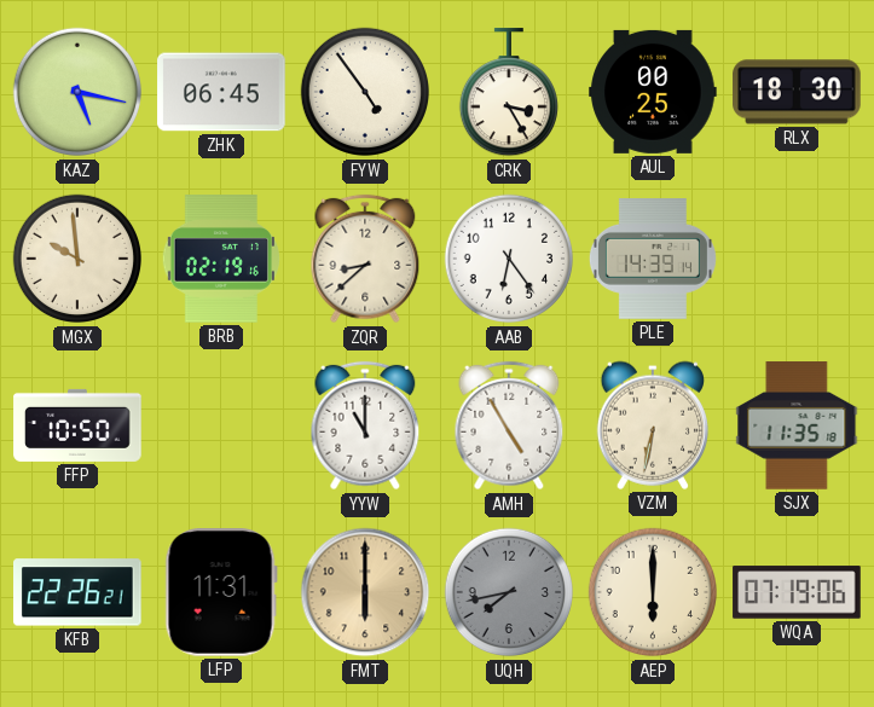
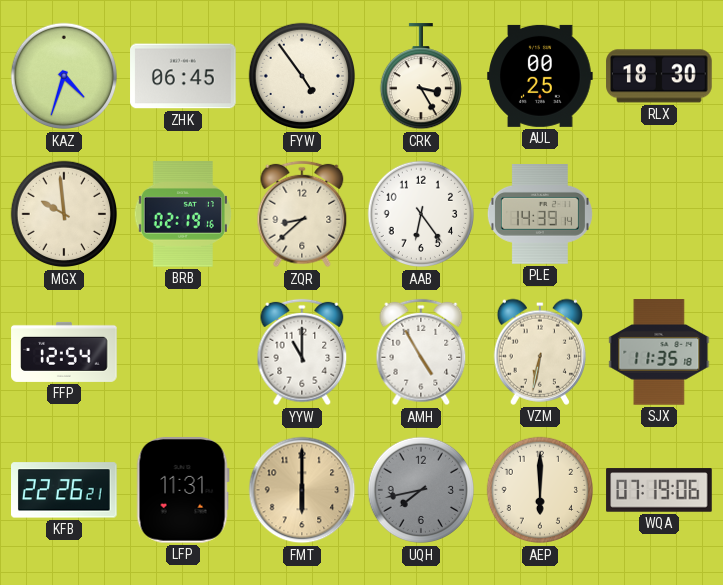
KAZ: 5:17 -> 4:33
FFP: 10:50 -> 12:54
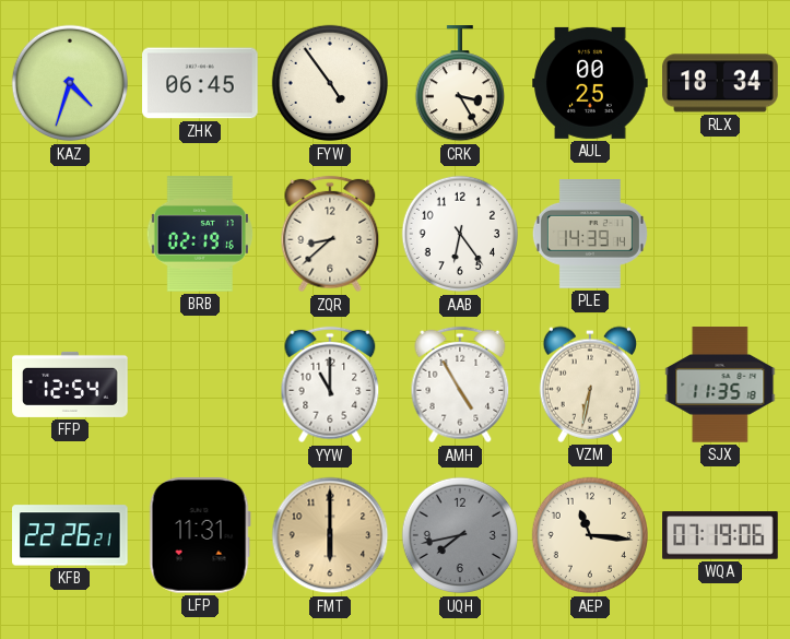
RLX: 18:30 -> 18:34
MGX: 9:59 -> none
AEP: 6:00 -> 11:16
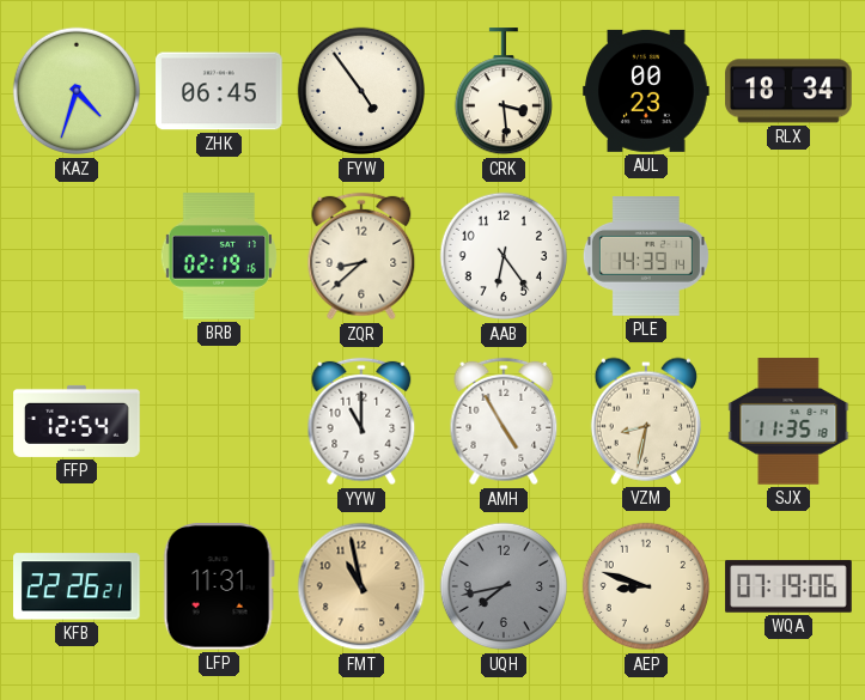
CRK: 3:25 -> 3:29
AUL: 00:25 -> 00:23
VZM: 6:32 -> 8:32
FMT: 6:00 -> 10:58
AEP: 11:16 -> 8:48
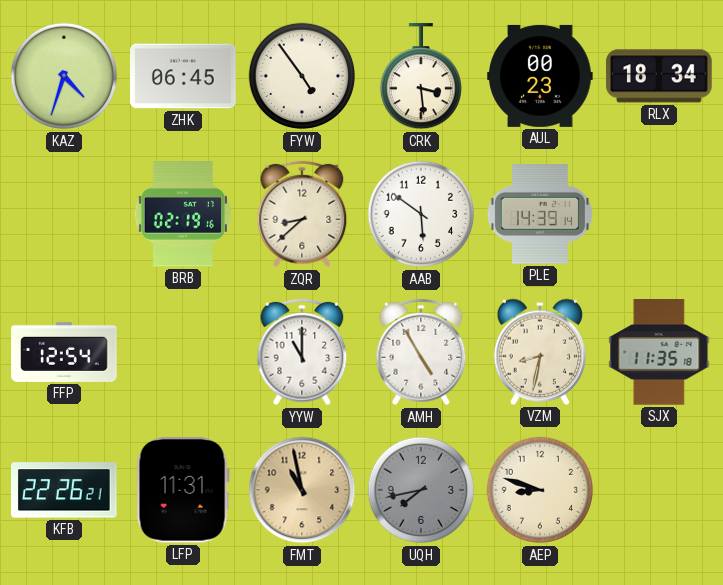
AAB: 6:24 -> 5:51
WQA: 07:19 -> none
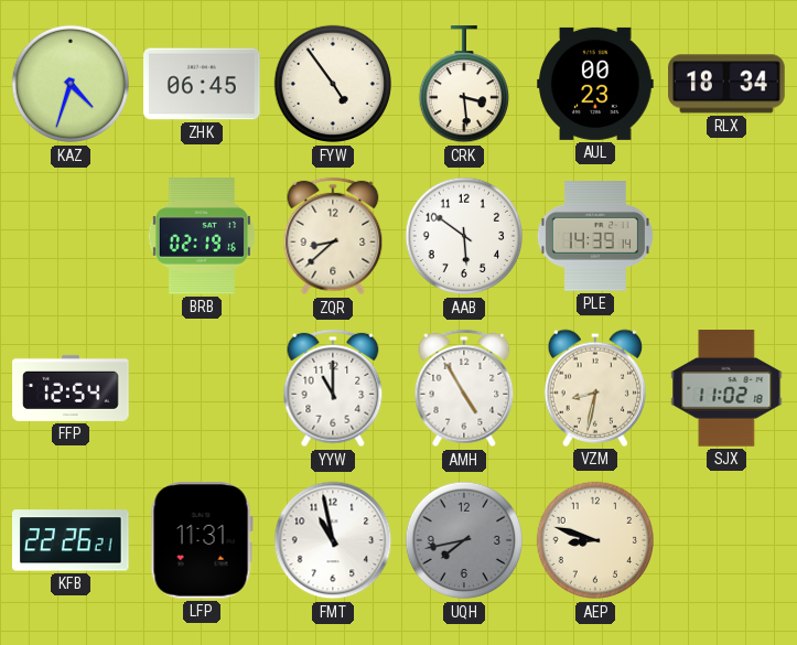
SJX: 11:35 -> 11:02
FMT dial: champagne -> white
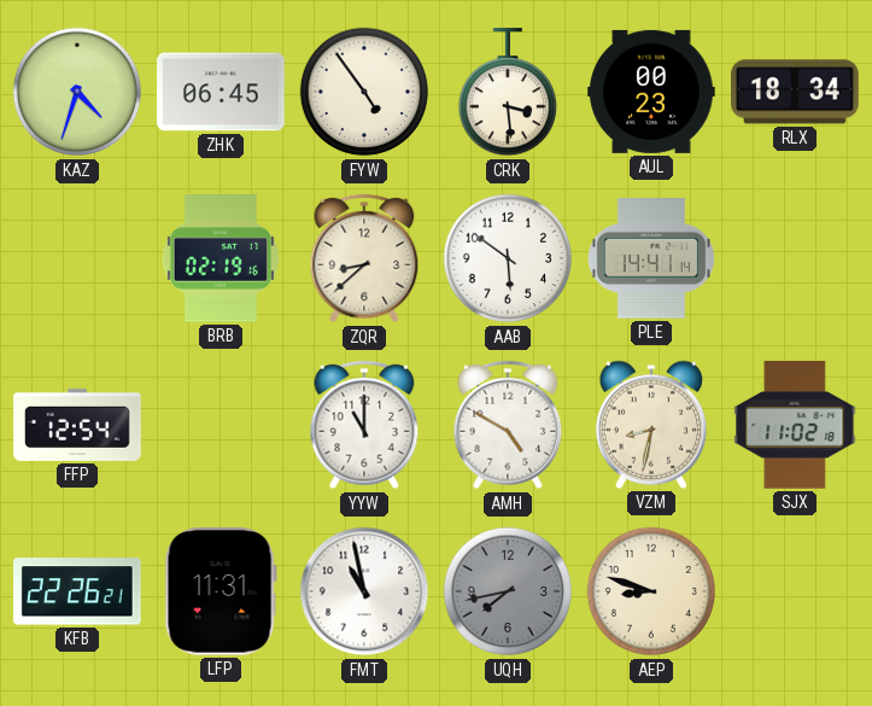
PLE: 14:39 -> 14:41
AMH: 4:55 -> 4:50
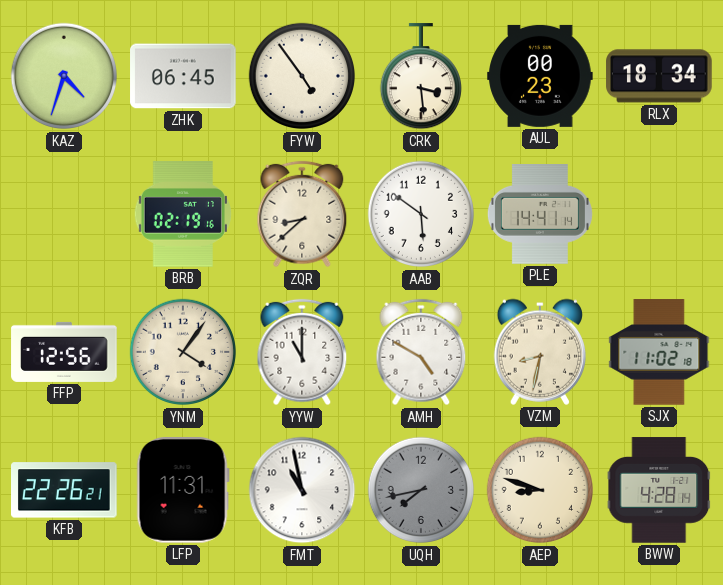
FFP: 12:54 -> 12:56
YNM: none -> 4:06
BWW: none -> 4:28
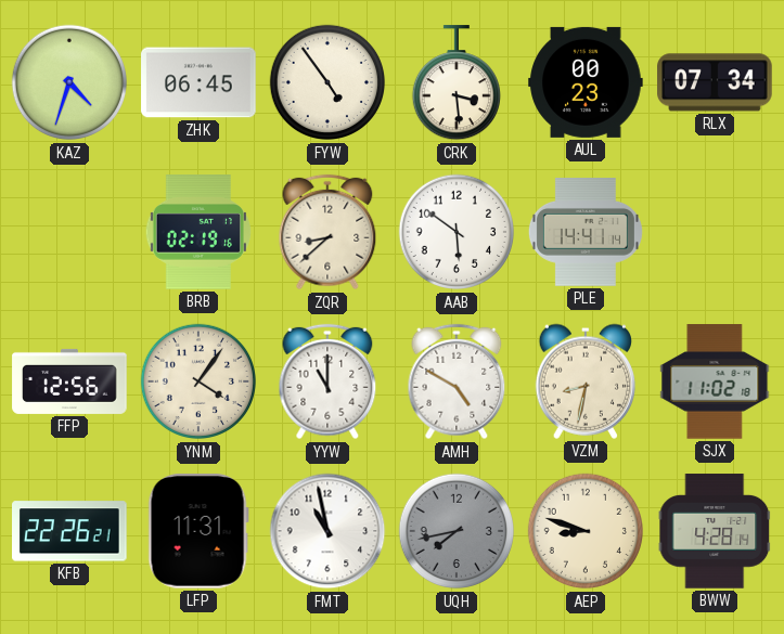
RLX: 18:34 -> 07:34
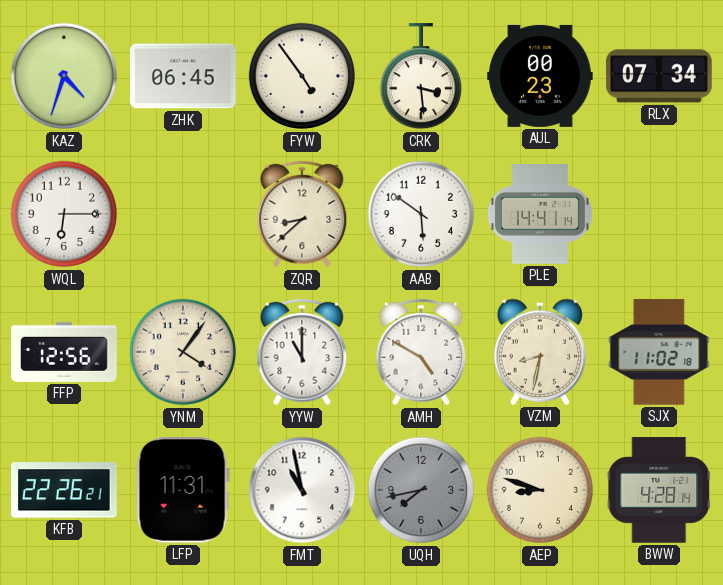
WQL: none -> 6:15
BRB: 02:19 -> none
